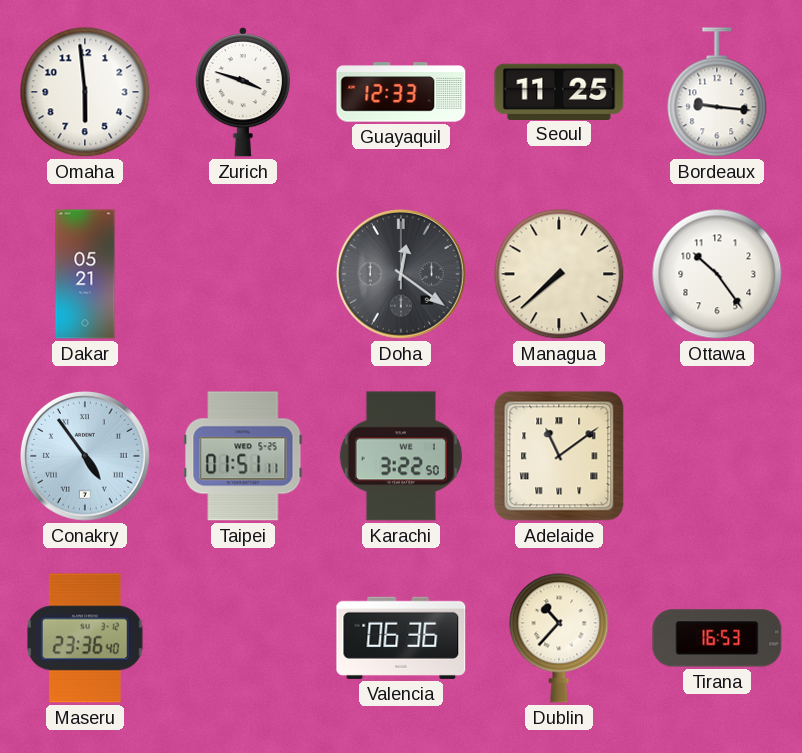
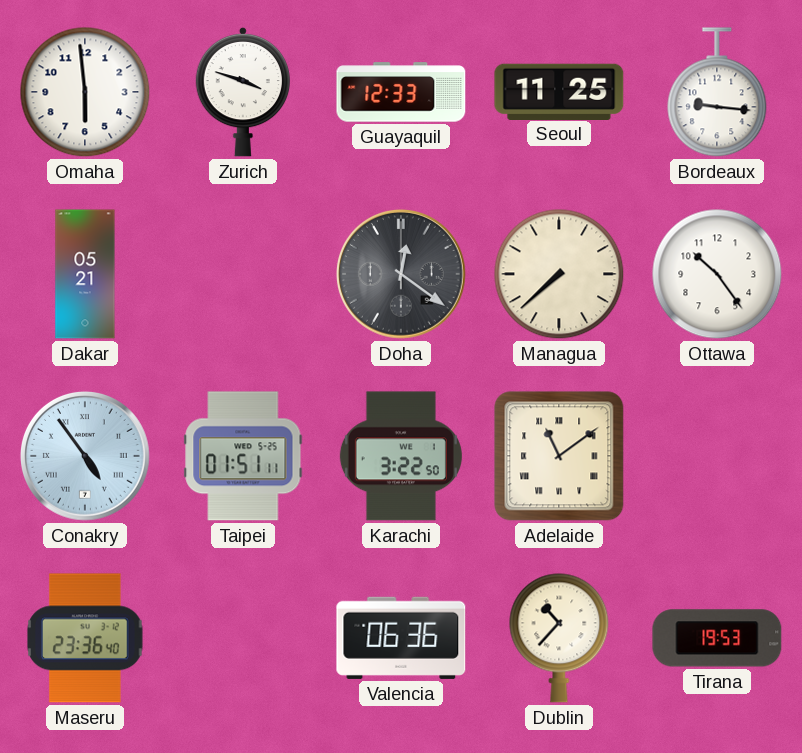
Tirana: 16:53 -> 19:53
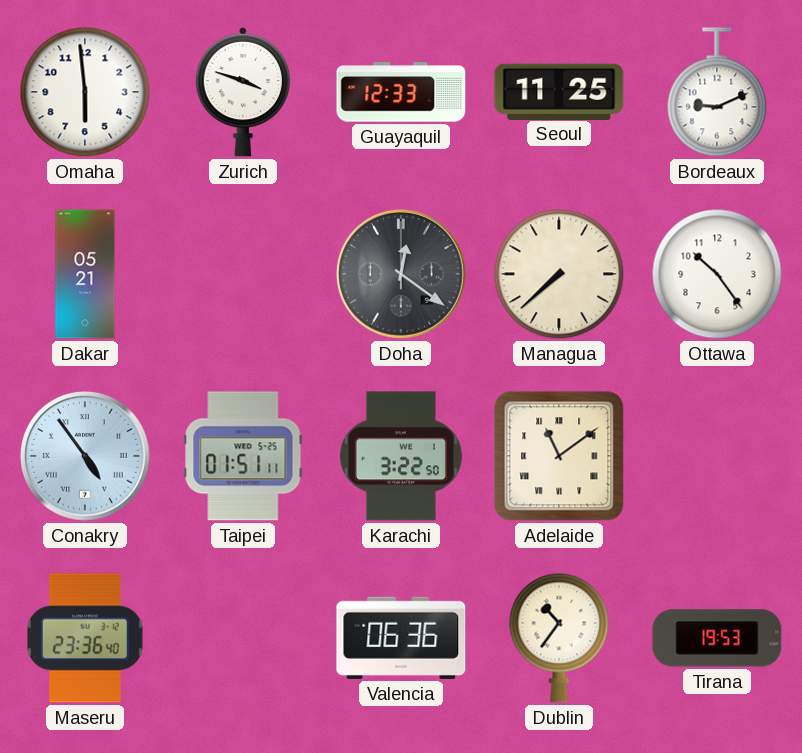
Bordeaux: 9:16 -> 9:11
Dublin: 10:37 -> 10:36
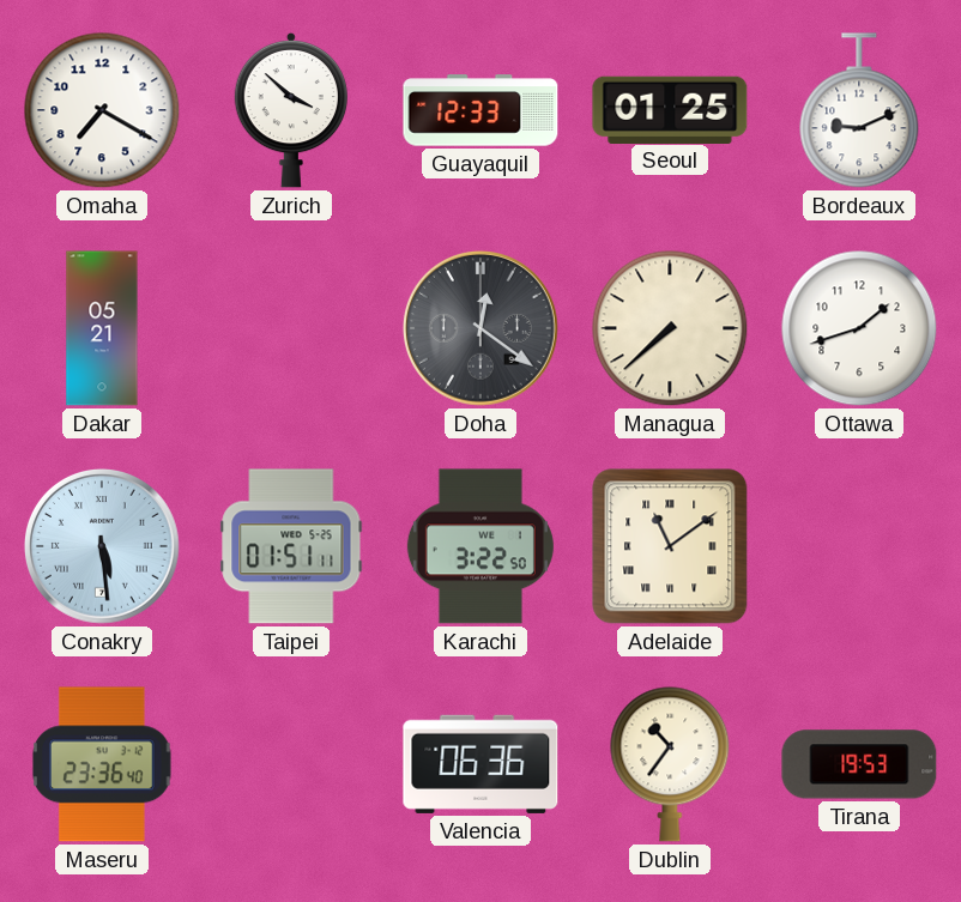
Omaha: 5:59 -> 7:20
Zurich: 3:48 -> 3:52
Seoul: 11:25 -> 01:25
Ottawa: 10:24 -> 1:42
Conakry: 4:54 -> 5:29
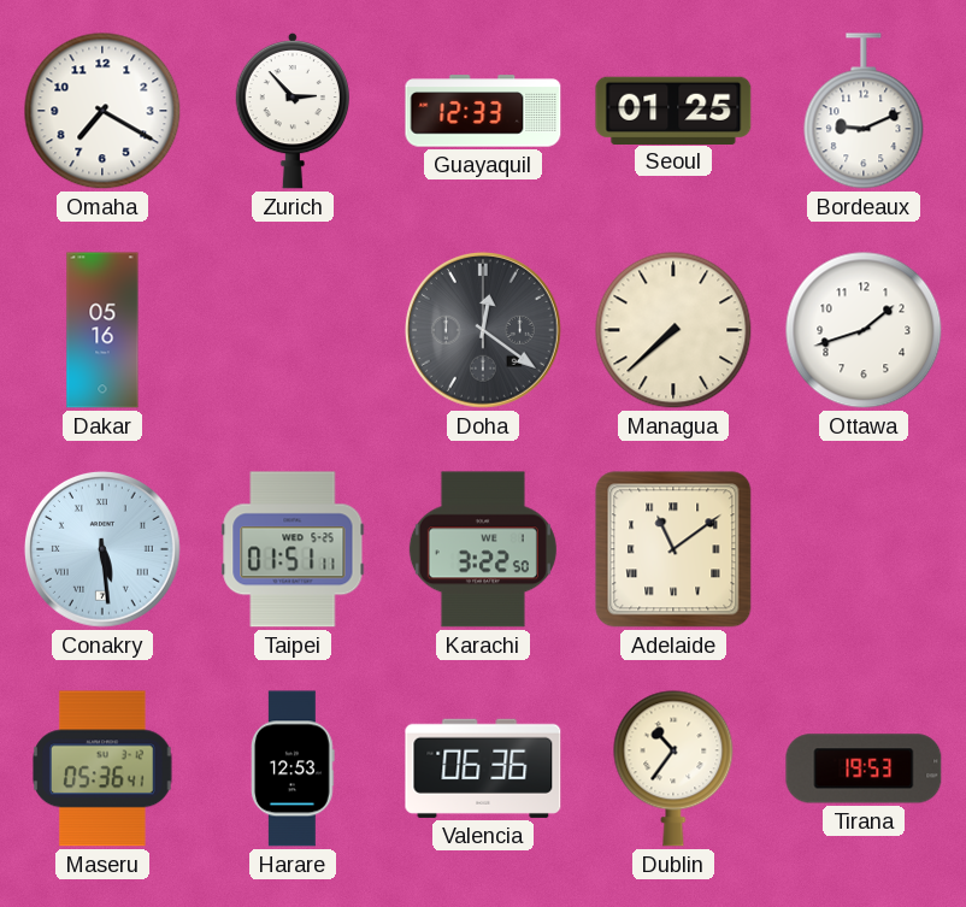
Zurich: 3:52 -> 2:53
Dakar: 05:21 -> 05:16
Maseru: 23:36 -> 05:36
Harare: none -> 12:53
